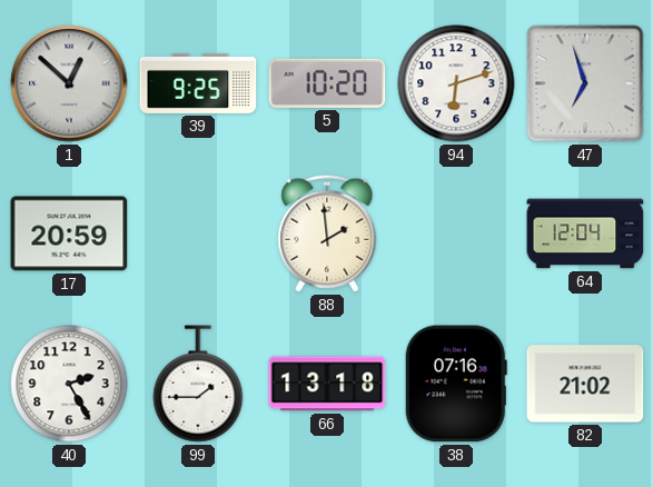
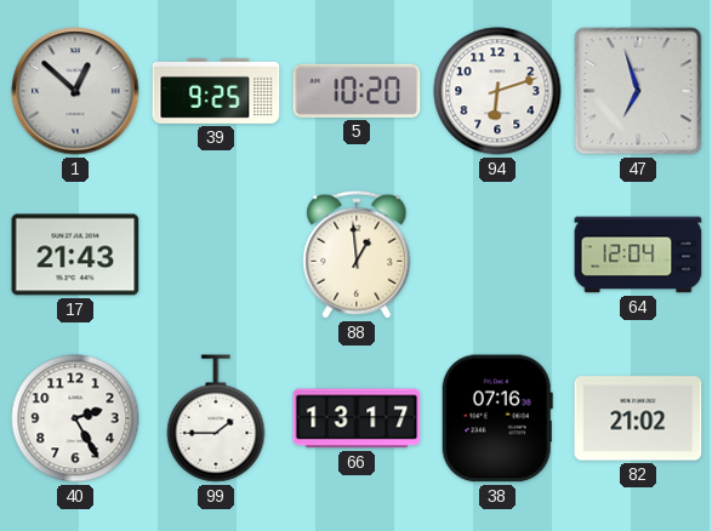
17: 20:59 -> 21:43
88: 1:59 -> 12:59
66: 13:18 -> 13:17
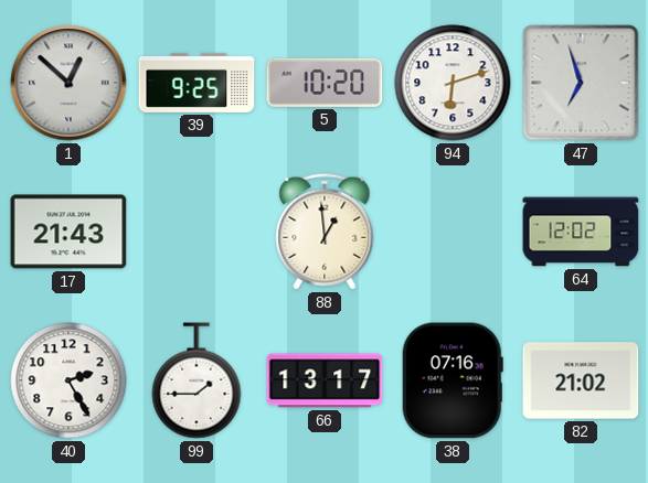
64: 12:04 -> 12:02
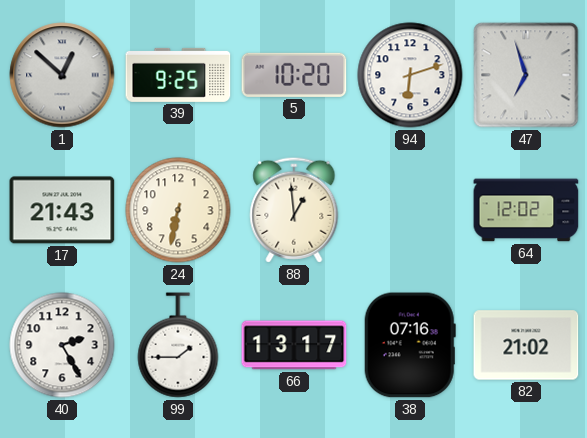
24: none -> 6:32
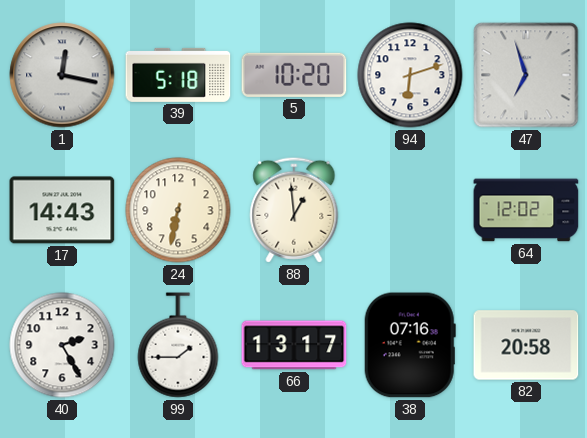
1: 12:52 -> 12:17
39: 9:25 -> 5:18
17: 21:43 -> 14:43
82: 21:02 -> 20:58
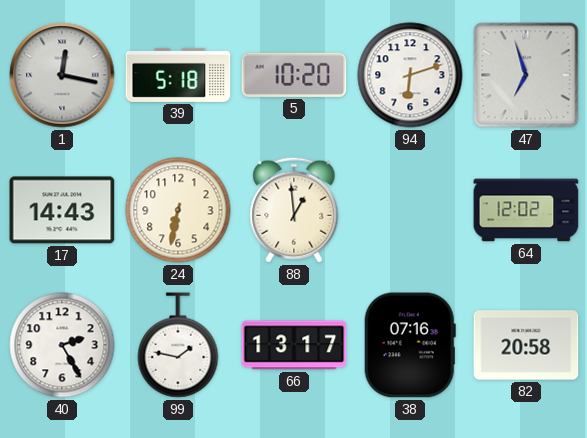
99: 1:45 -> 1:47
